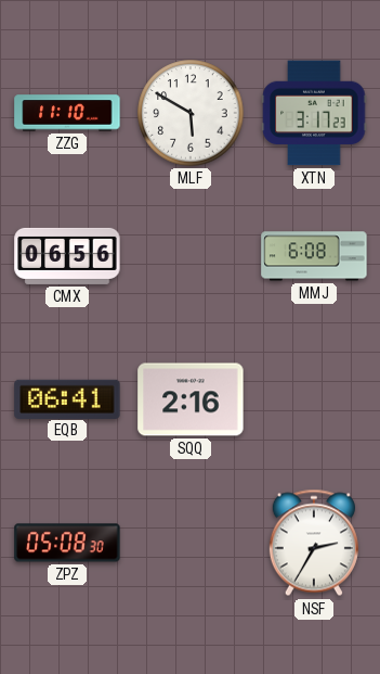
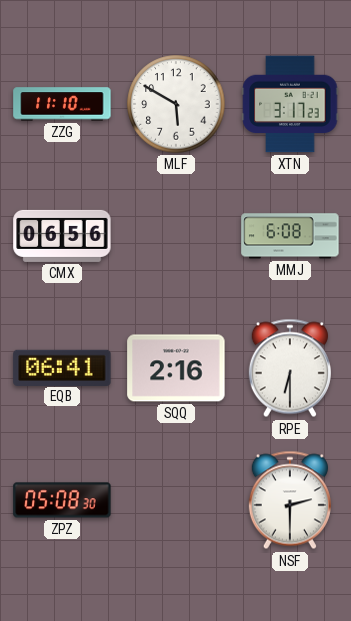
RPE: none -> 6:30
NSF: 2:35 -> 2:30
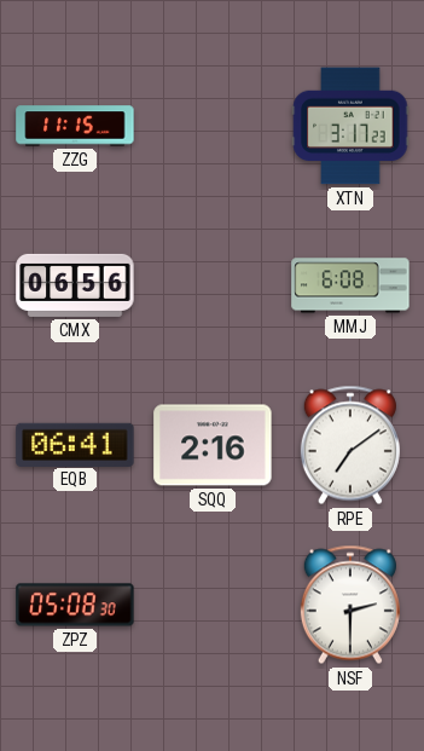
ZZG: 11:10 -> 11:15
MLF: 5:50 -> none
RPE: 6:30 -> 7:09
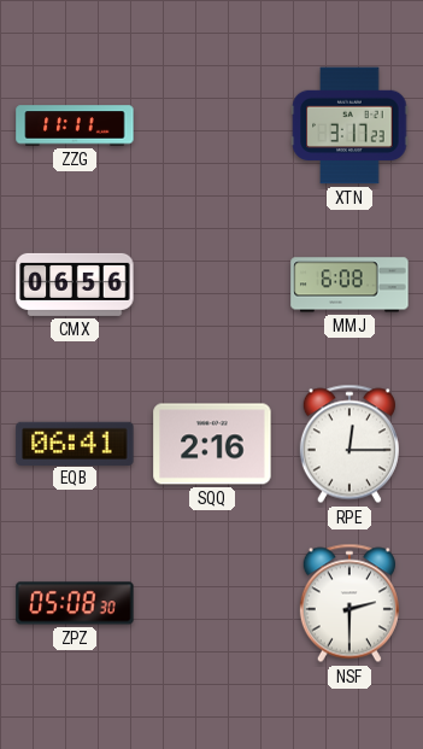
ZZG: 11:15 -> 11:11
RPE: 7:09 -> 12:15
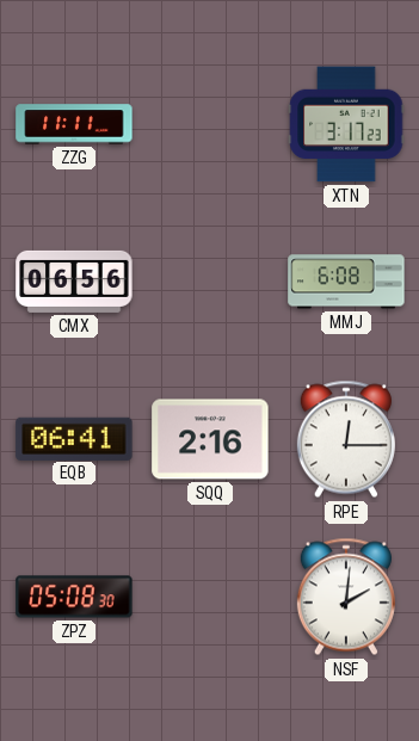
NSF: 2:30 -> 2:01
